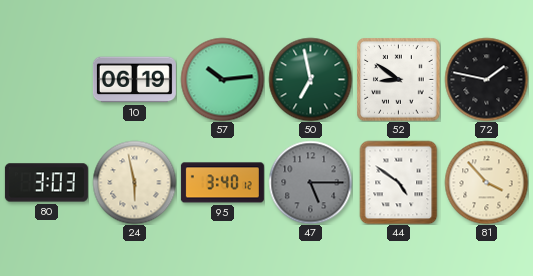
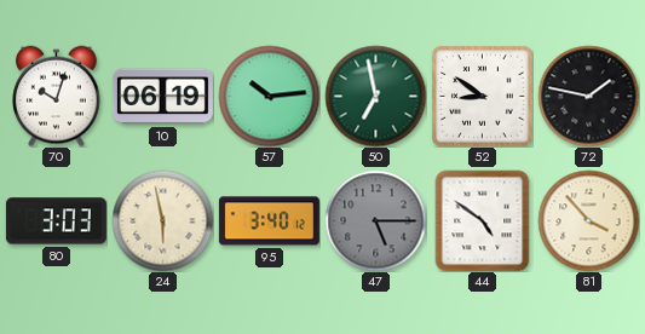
70: none -> 10:03
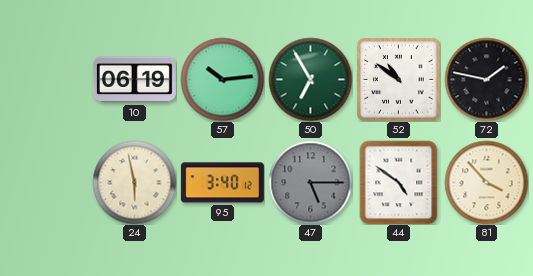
70: 10:03 -> none
50: 6:58 -> 6:55
52: 8:51 -> 10:51
80: 3:03 -> none
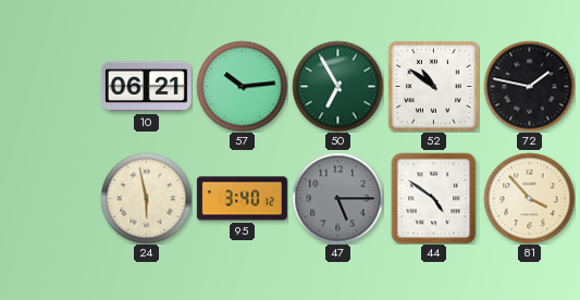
10: 06:19 -> 06:21
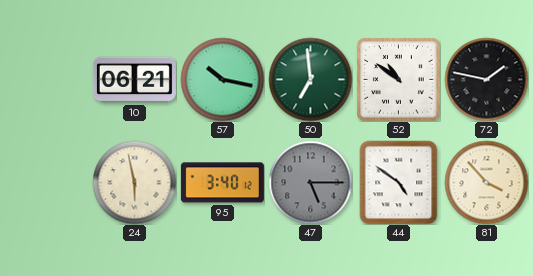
57: 10:14 -> 10:17
50: 6:55 -> 6:59
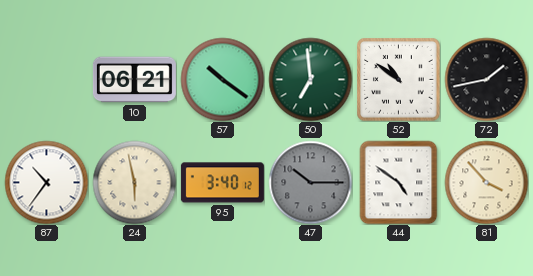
57: 10:17 -> 10:21
72: 1:47 -> 1:43
87: none -> 10:36
47: 5:15 -> 10:15
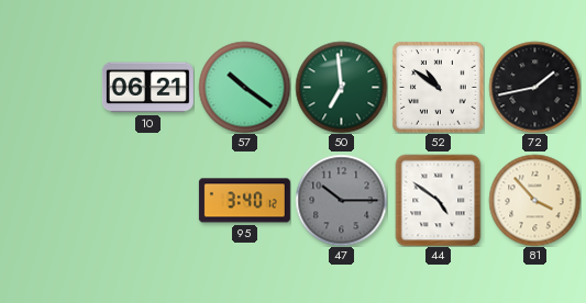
87: 10:36 -> none
24: 5:58 -> none
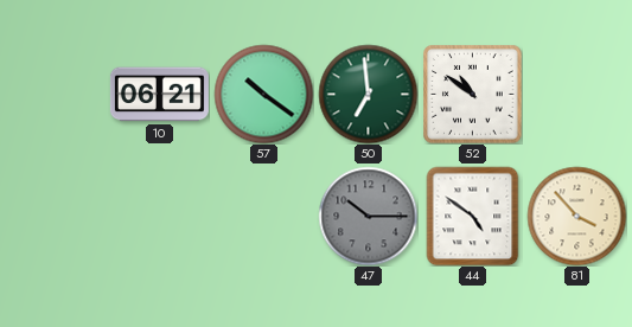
72: 1:43 -> none
95: 3:40 -> none
